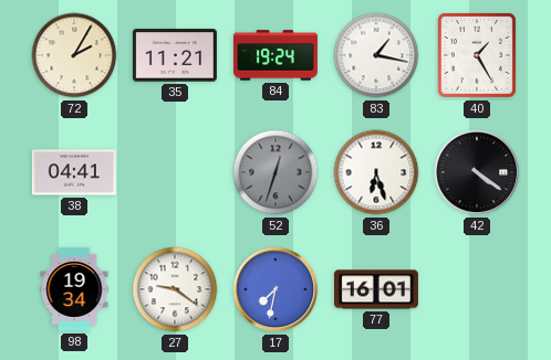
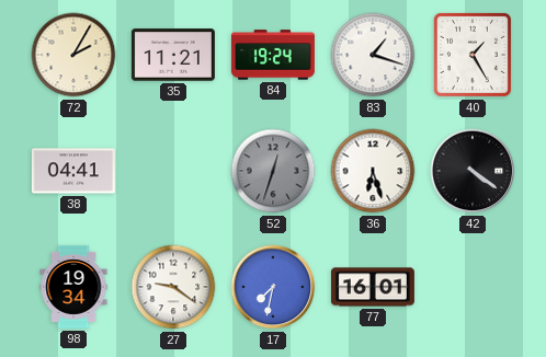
83: 1:17 -> 1:18
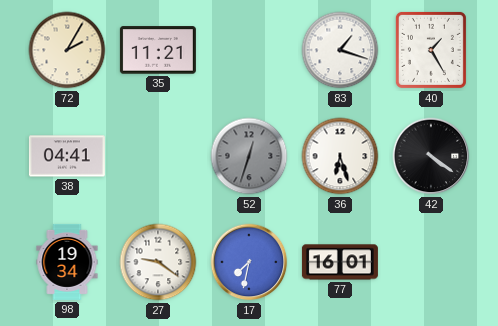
84: 19:24 -> none
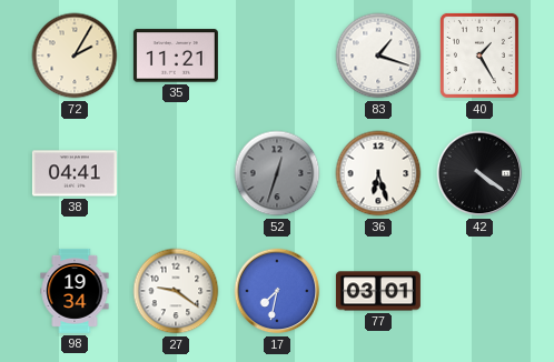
77: 16:01 -> 03:01
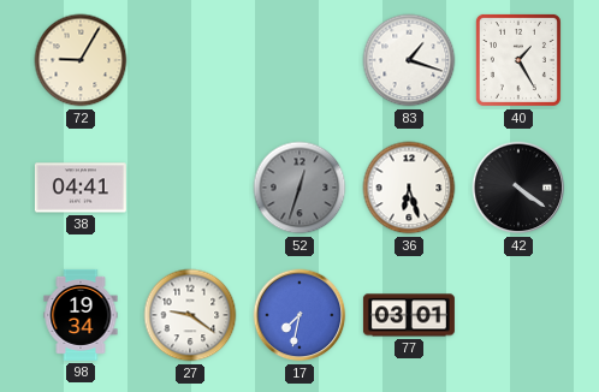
72: 2:05 -> 9:05
35: 11:21 -> none
